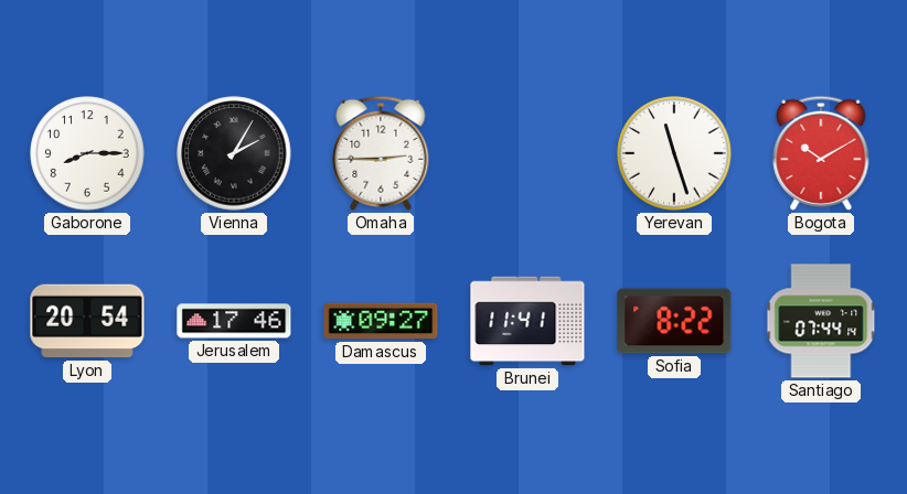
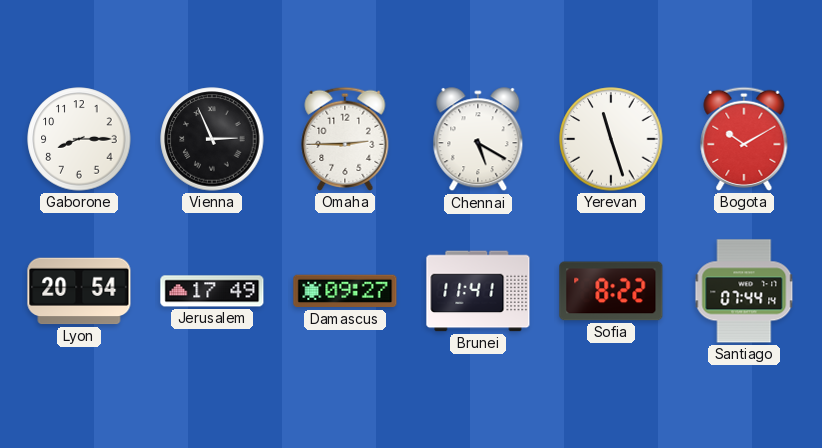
Vienna: 2:05 -> 2:56
Chennai: none -> 5:20
Jerusalem: 17:46 -> 17:49
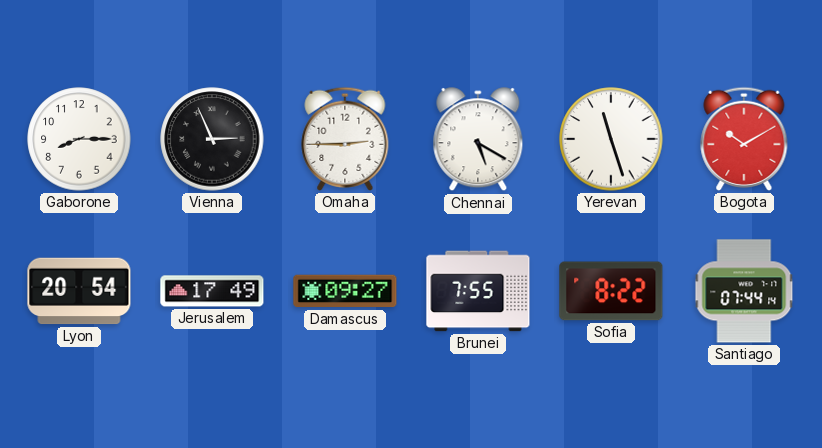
Brunei: 11:41 -> 7:55
